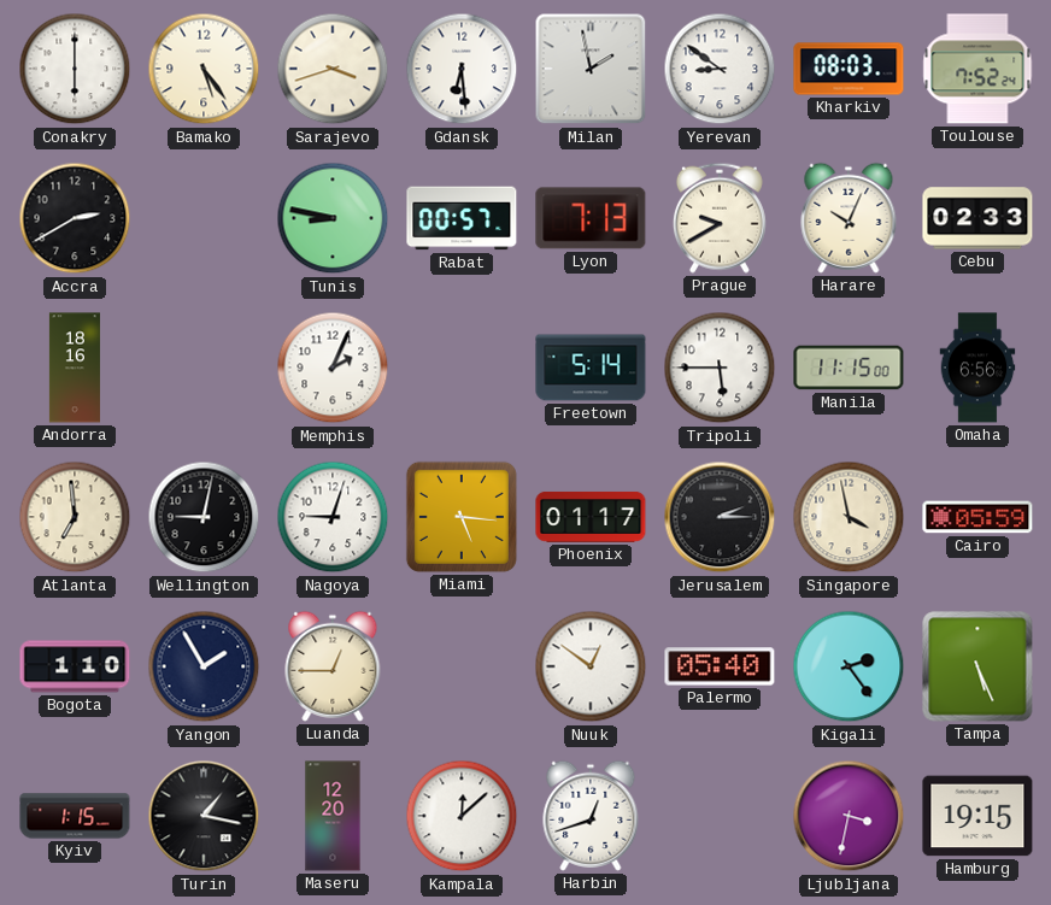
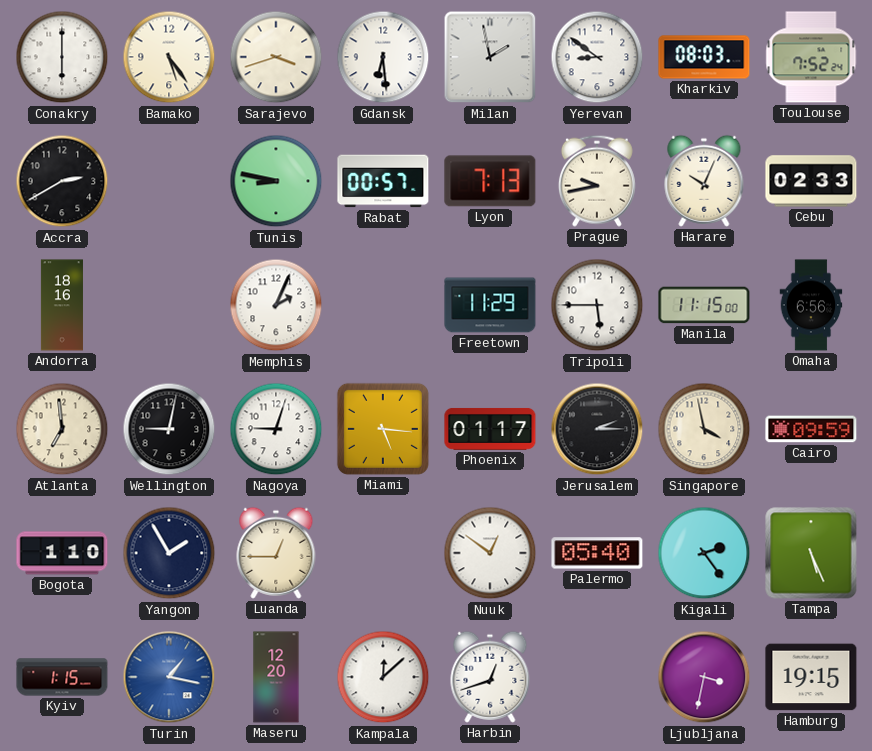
Prague: 9:40 -> 9:43
Freetown: 5:14 -> 11:29
Cairo: 05:59 -> 09:59
Turin dial: black -> blue
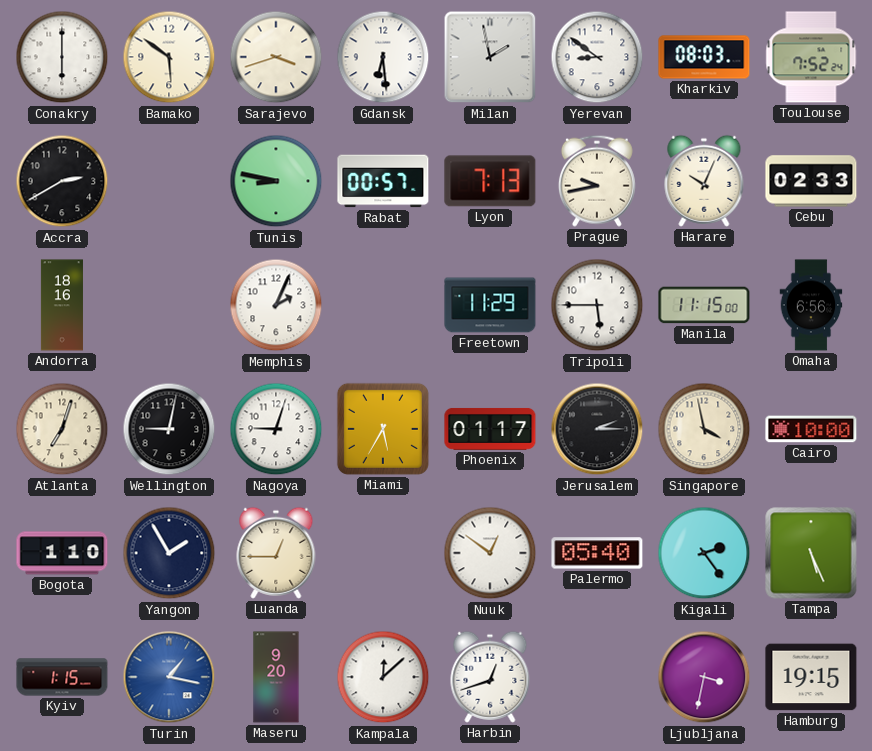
Bamako: 5:24 -> 5:51
Atlanta: 6:59 -> 7:03
Miami: 5:16 -> 5:35
Cairo: 09:59 -> 10:00
Maseru: 12:20 -> 9:20
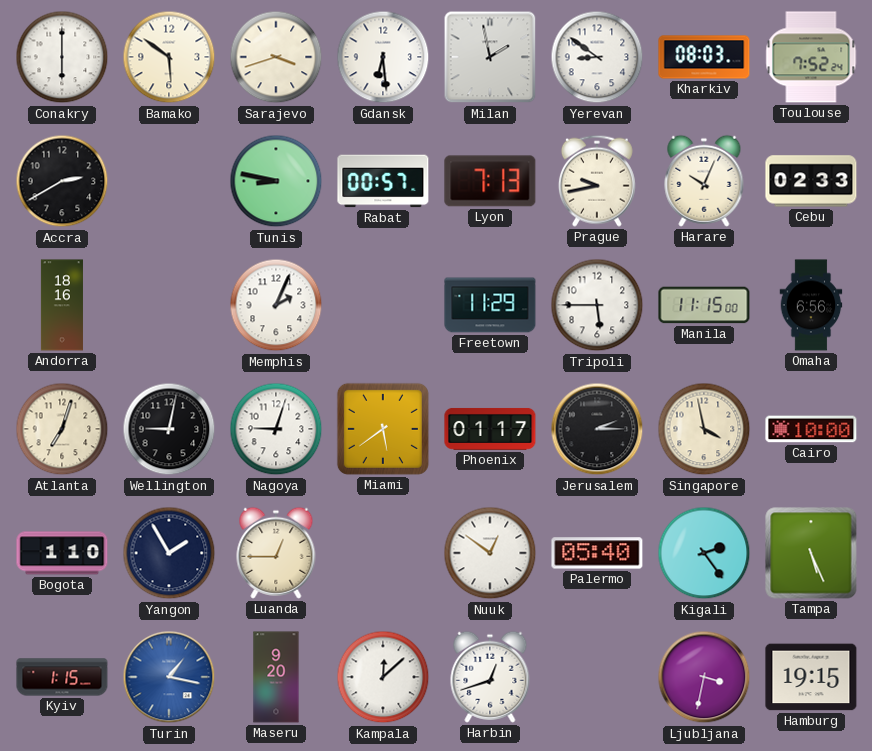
Miami: 5:35 -> 5:39
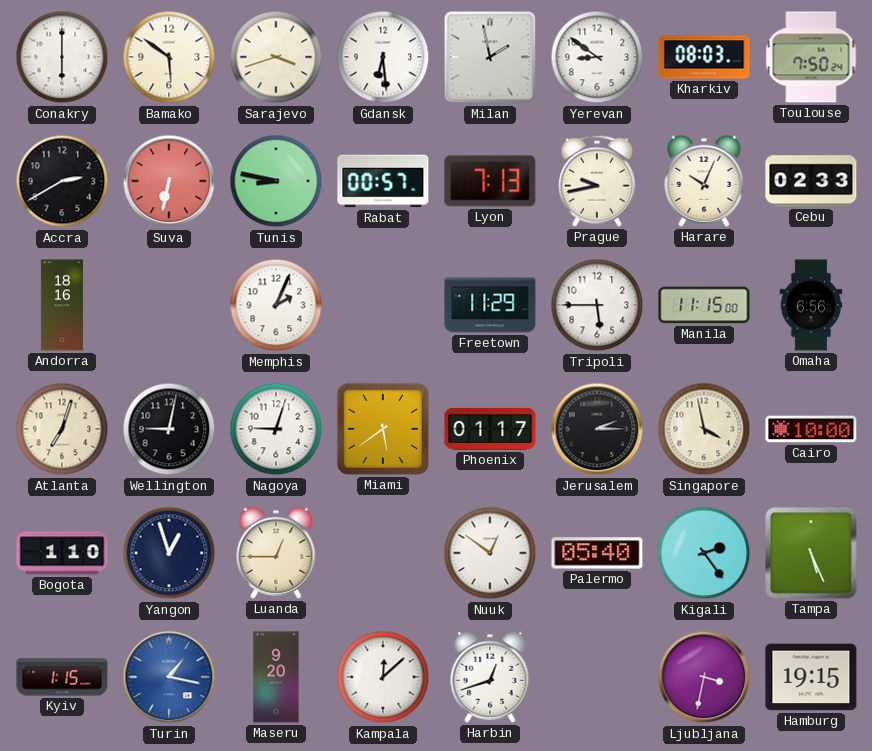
Toulouse: 7:52 -> 7:50
Suva: none -> 6:32
Yangon: 1:55 -> 12:57
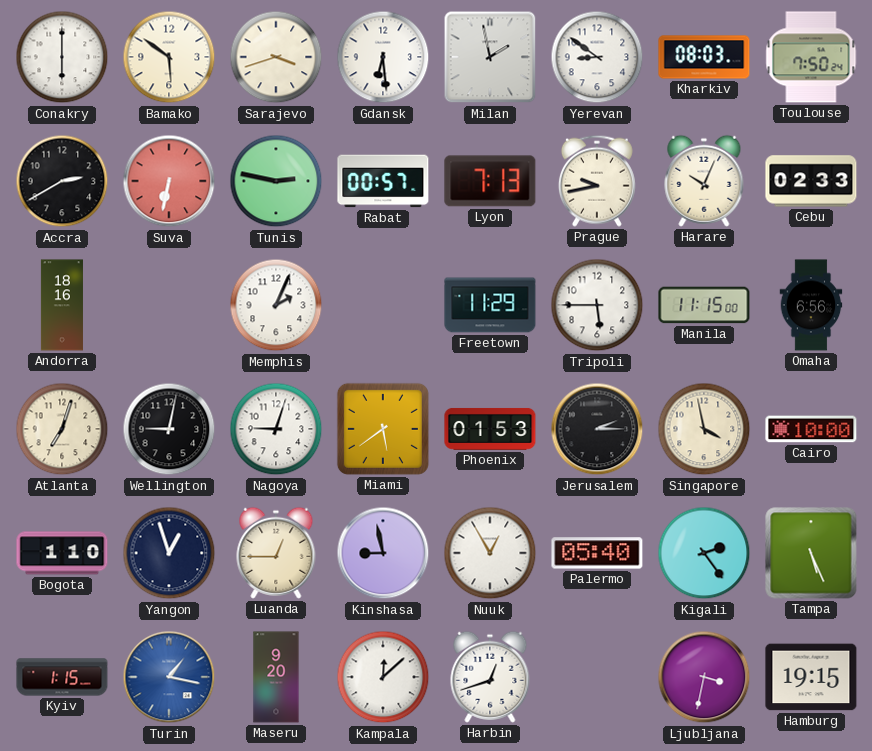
Tunis: 8:47 -> 2:47
Phoenix: 01:17 -> 01:53
Kinshasa: none -> 8:58
Nuuk: 12:51 -> 12:55
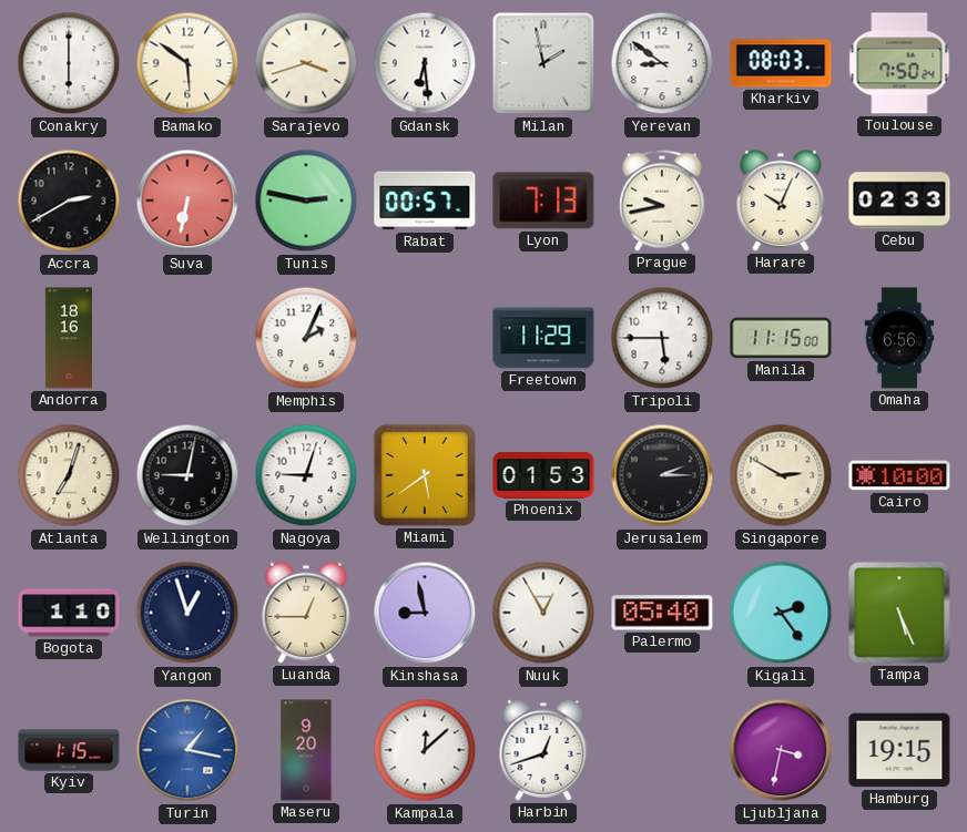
Singapore: 3:58 -> 2:50
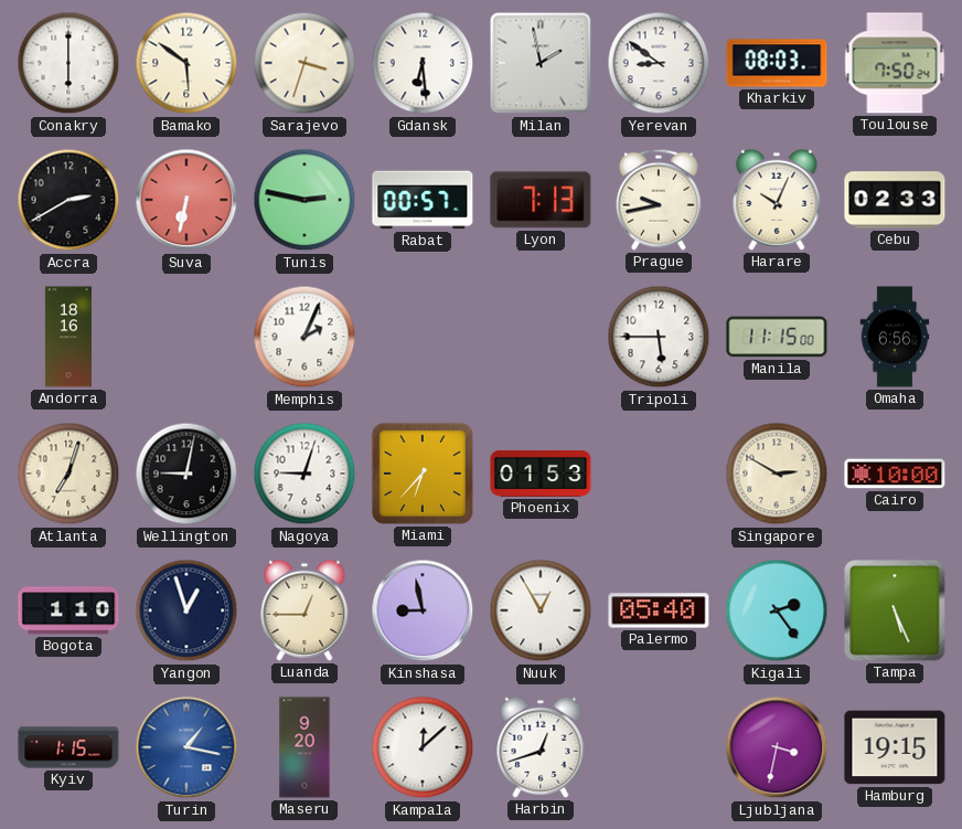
Sarajevo: 3:42 -> 3:33
Freetown: 11:29 -> none
Miami: 5:39 -> 6:37
Jerusalem: 2:15 -> none
